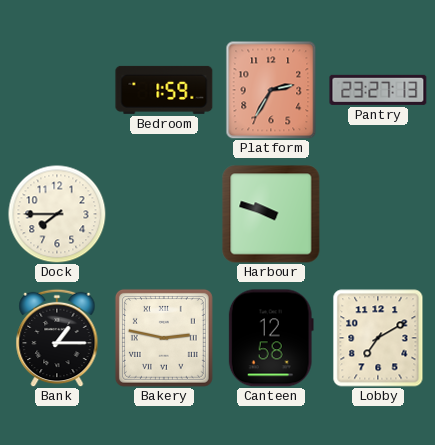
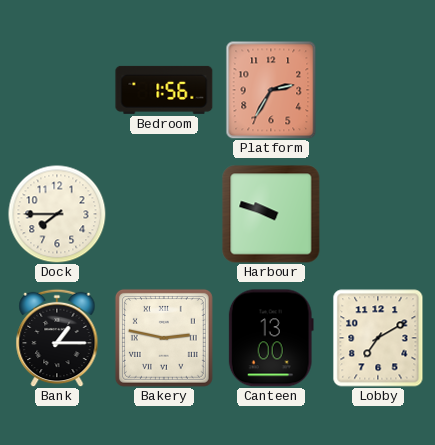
Bedroom: 1:59 -> 1:56
Pantry: 23:27 -> none
Canteen: 12:58 -> 13:00
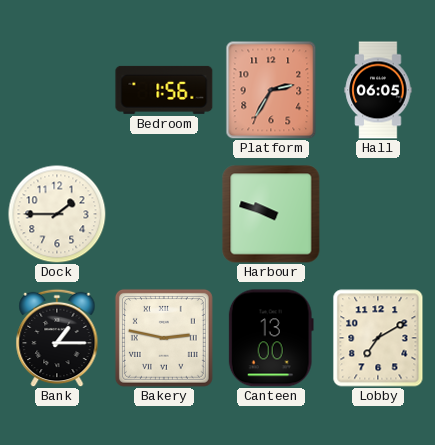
Hall: none -> 06:05
Dock: 7:45 -> 1:45
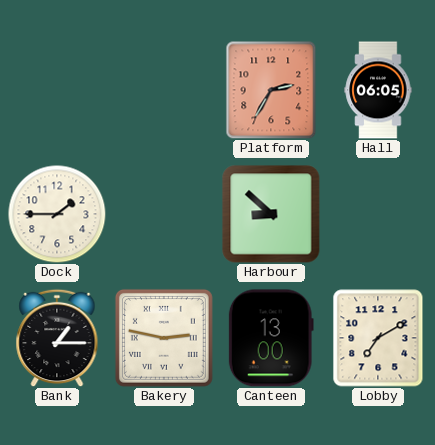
Bedroom: 1:56 -> none
Harbour: 9:48 -> 8:52
